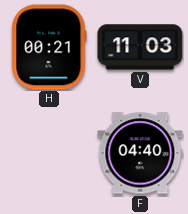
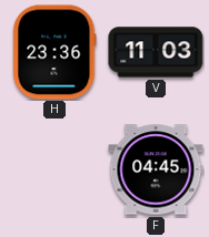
H: 00:21 -> 23:36
F: 04:40 -> 04:45
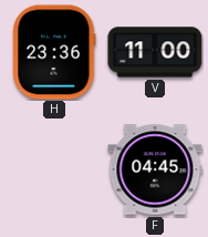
V: 11:03 -> 11:00
